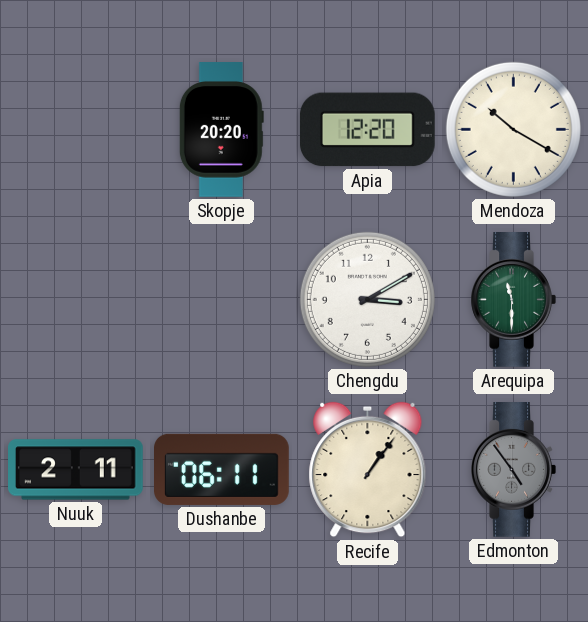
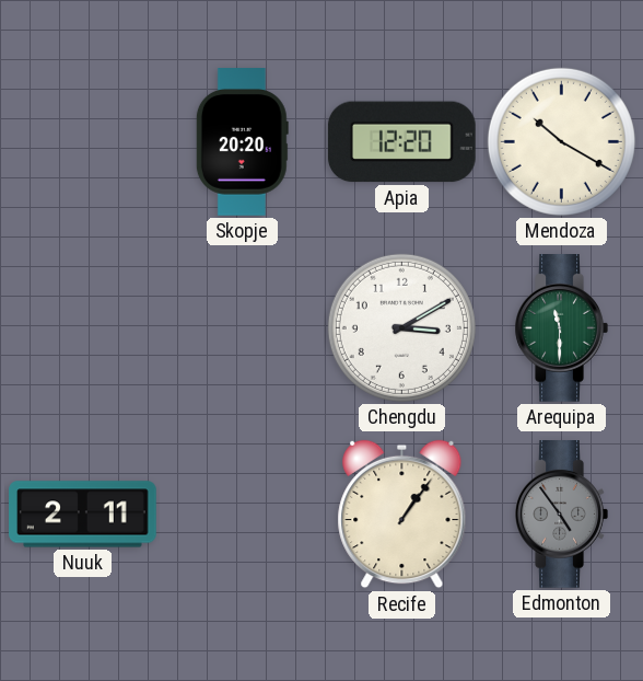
Dushanbe: 06:11 -> none
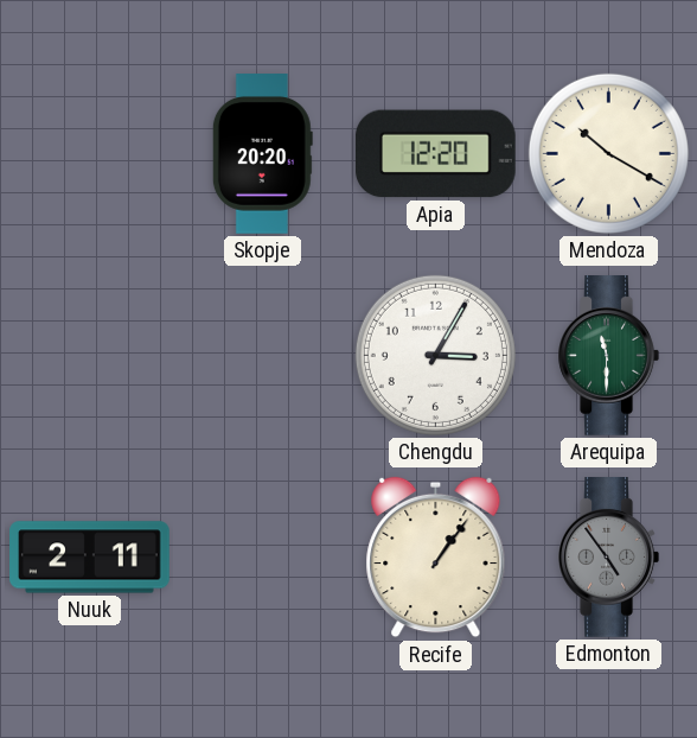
Chengdu: 3:10 -> 3:05
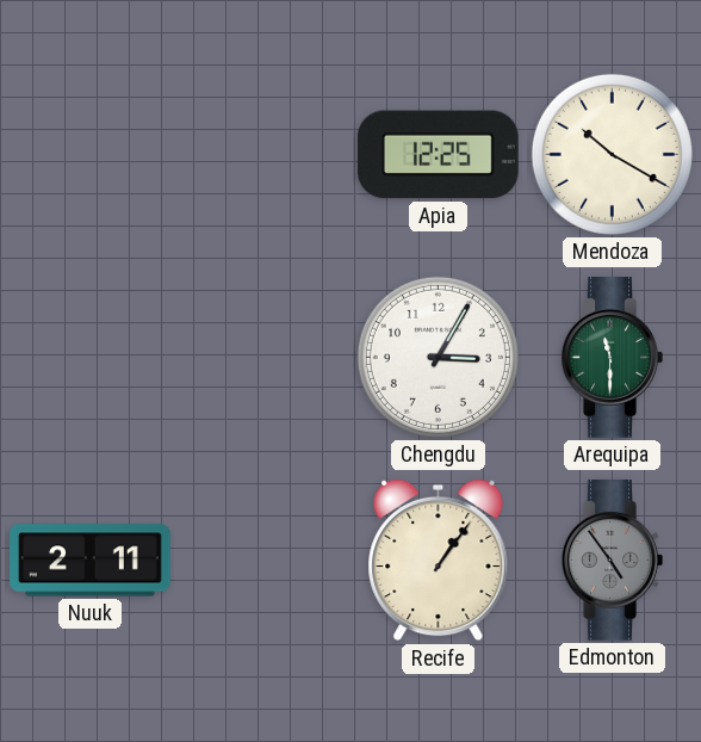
Skopje: 20:20 -> none
Apia: 12:20 -> 12:25
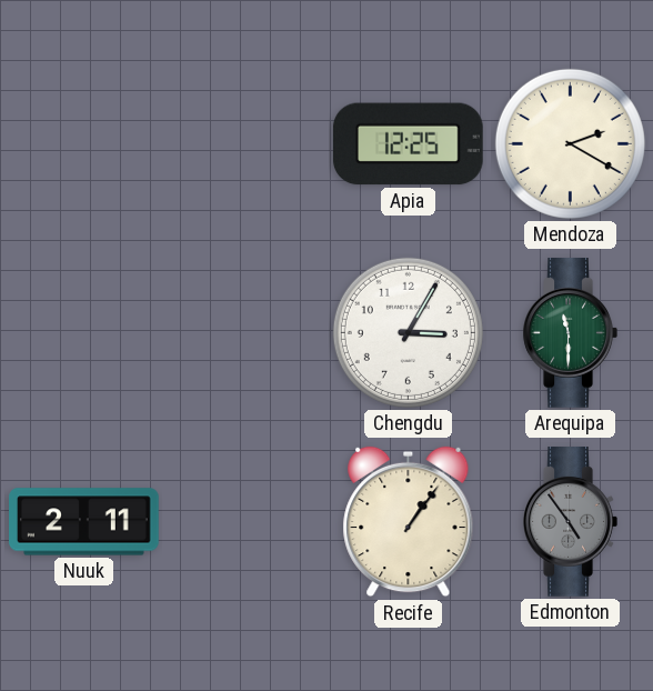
Mendoza: 10:20 -> 2:20
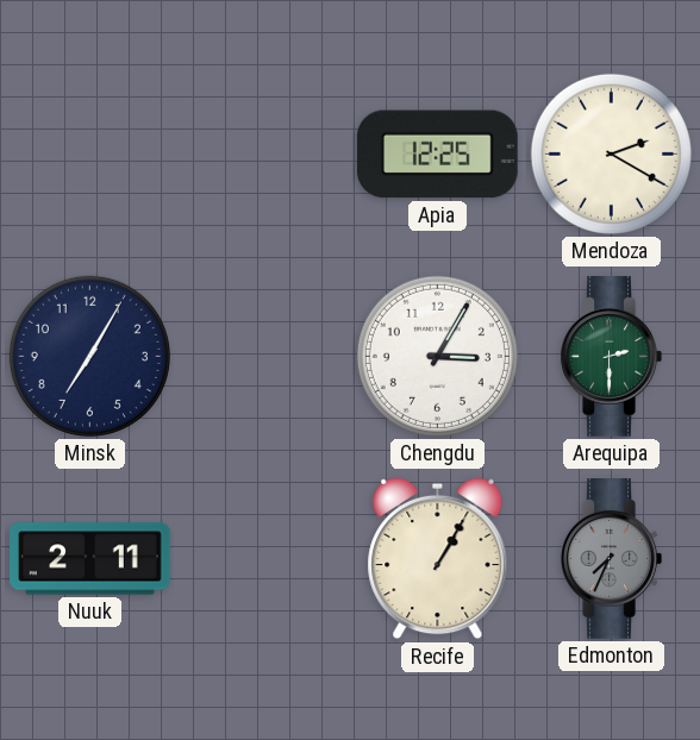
Minsk: none -> 7:05
Arequipa: 11:30 -> 2:30
Recife: 1:06 -> 1:05
Edmonton: 4:54 -> 7:34
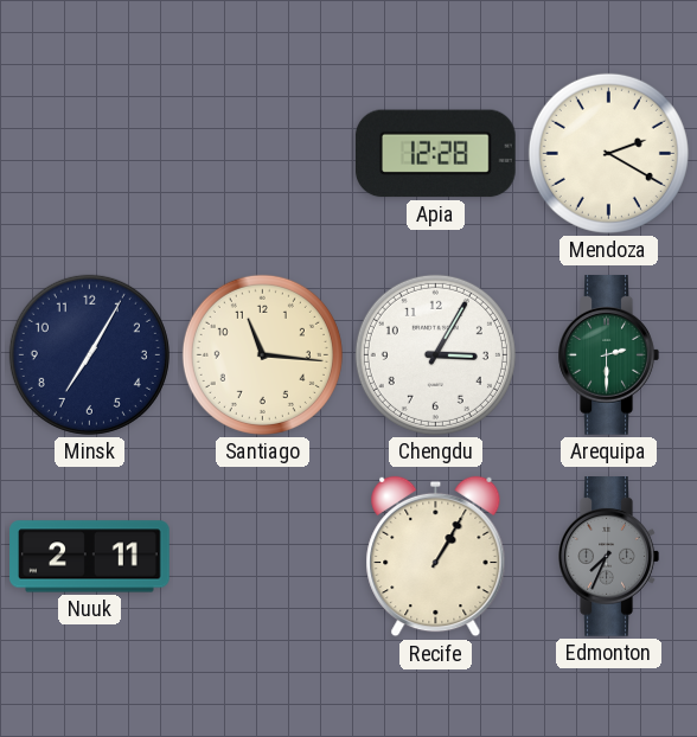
Apia: 12:25 -> 12:28
Santiago: none -> 11:16
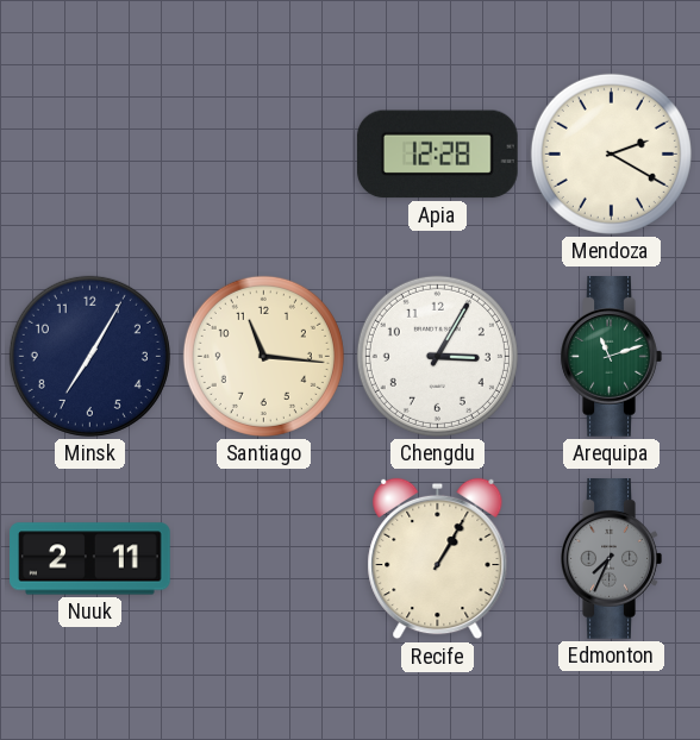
Arequipa: 2:30 -> 11:12
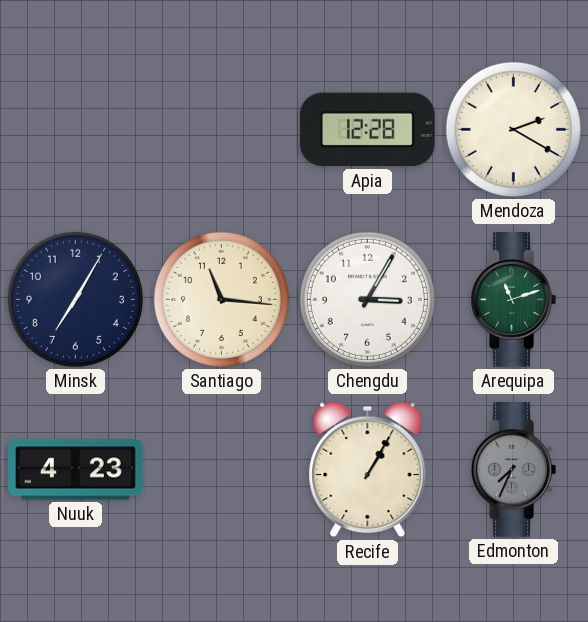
Nuuk: 2:11 -> 4:23
